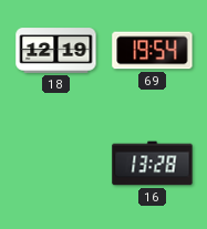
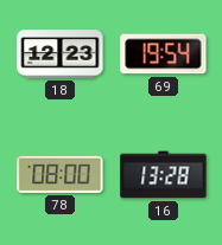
18: 12:19 -> 12:23
78: none -> 08:00
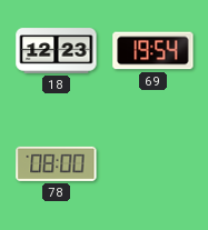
16: 13:28 -> none
